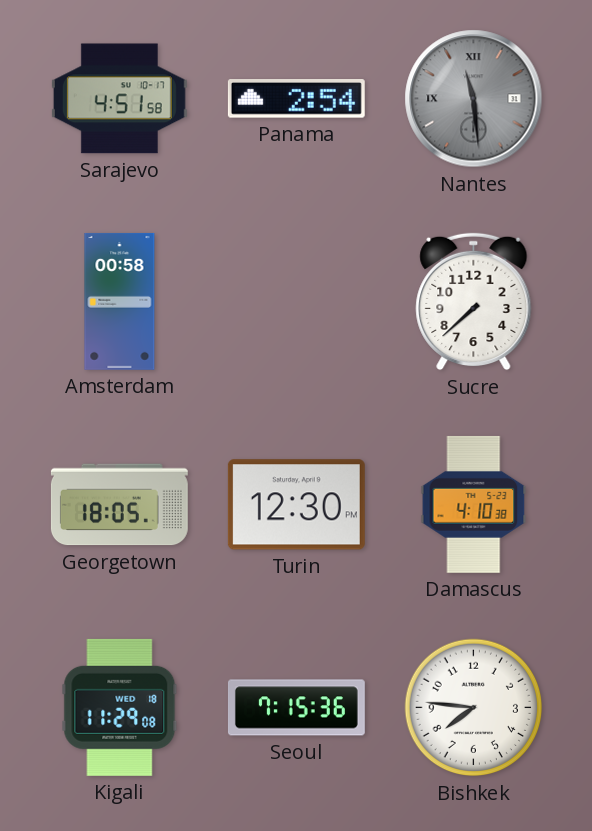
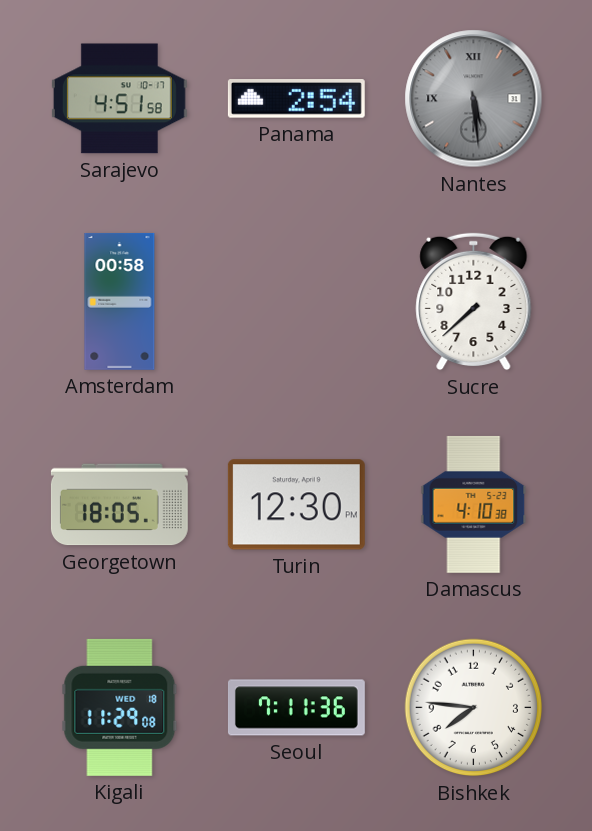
Nantes: 11:29 -> 5:29
Seoul: 7:15 -> 7:11
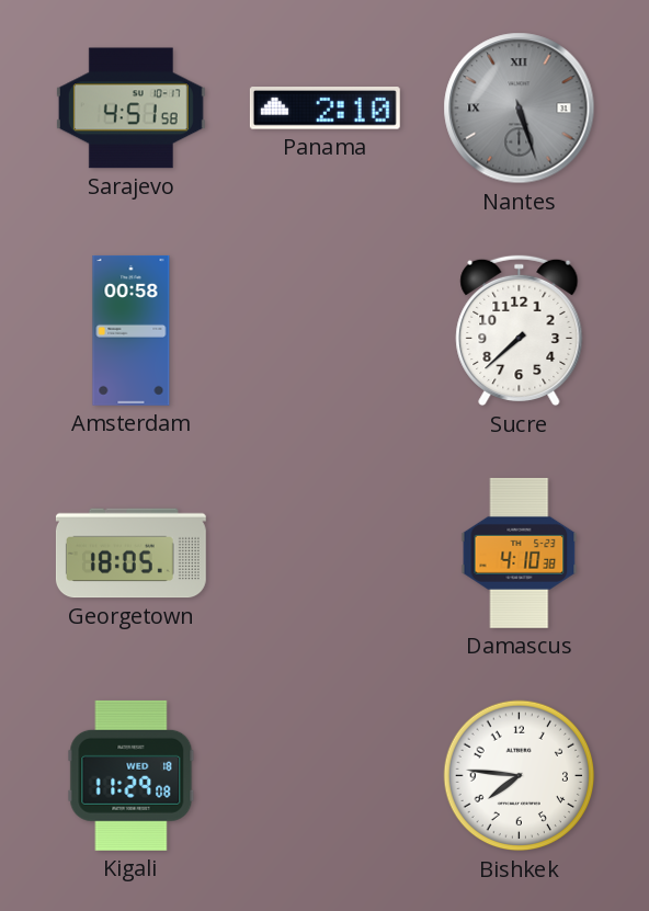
Panama: 2:54 -> 2:10
Nantes: 5:29 -> 5:27
Turin: 12:30 -> none
Seoul: 7:11 -> none
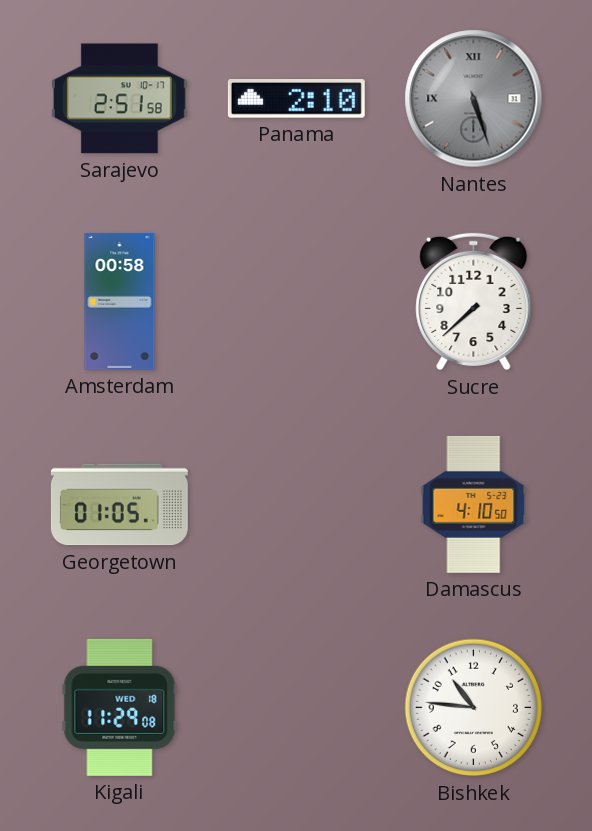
Sarajevo: 4:51 -> 2:51
Georgetown: 18:05 -> 01:05
Damascus: 4:10:38 -> 4:10:50
Bishkek: 7:46 -> 10:46
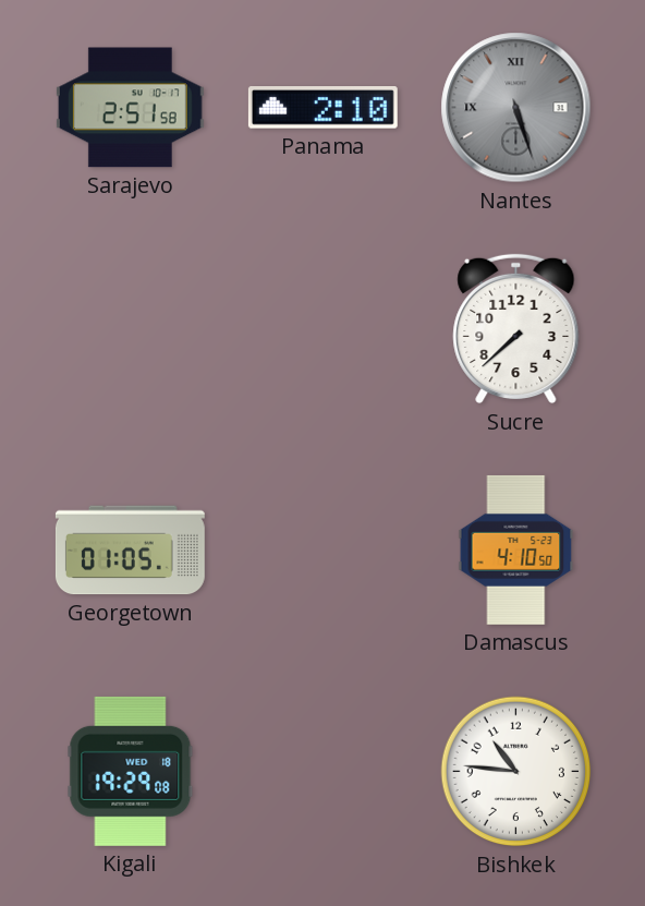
Amsterdam: 00:58 -> none
Kigali: 11:29 -> 19:29
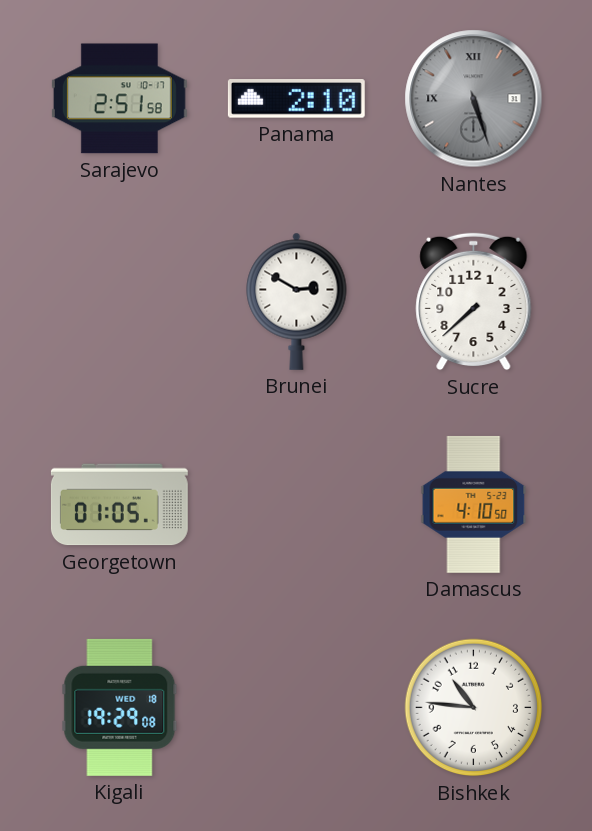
Brunei: none -> 2:50
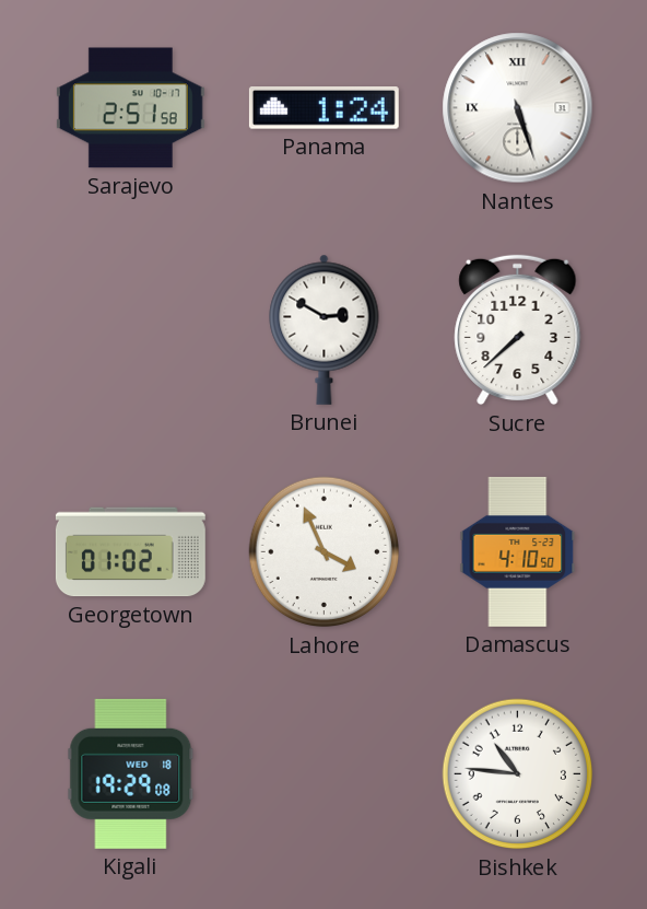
Panama: 2:10 -> 1:24
Nantes dial: grey -> white
Georgetown: 01:05 -> 01:02
Lahore: none -> 3:56
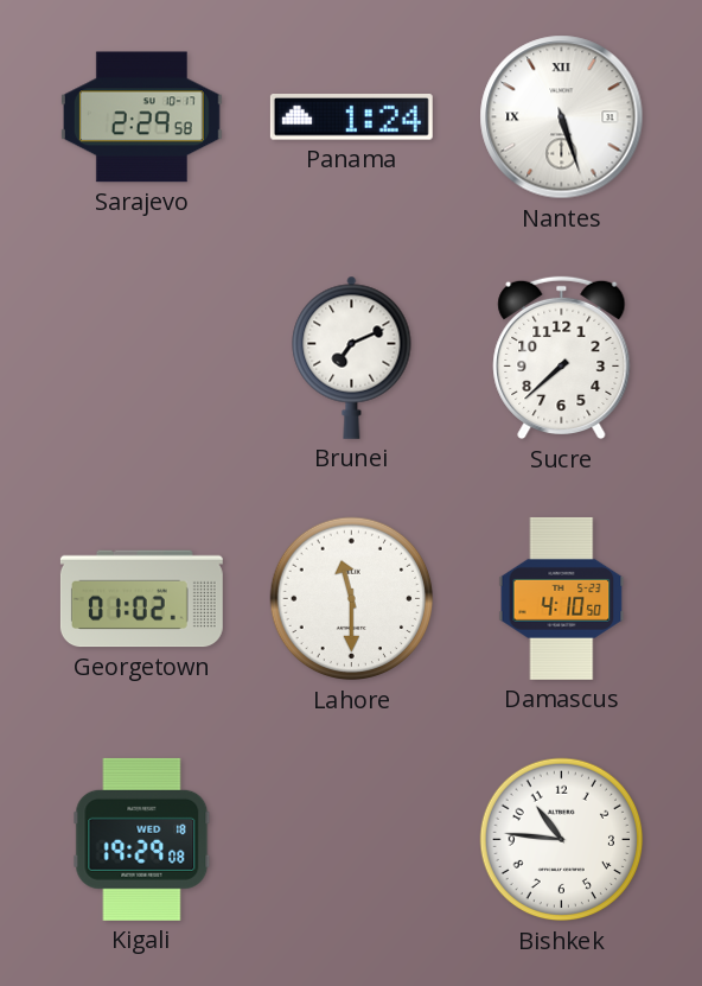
Sarajevo: 2:51 -> 2:29
Brunei: 2:50 -> 7:11
Lahore: 3:56 -> 11:30
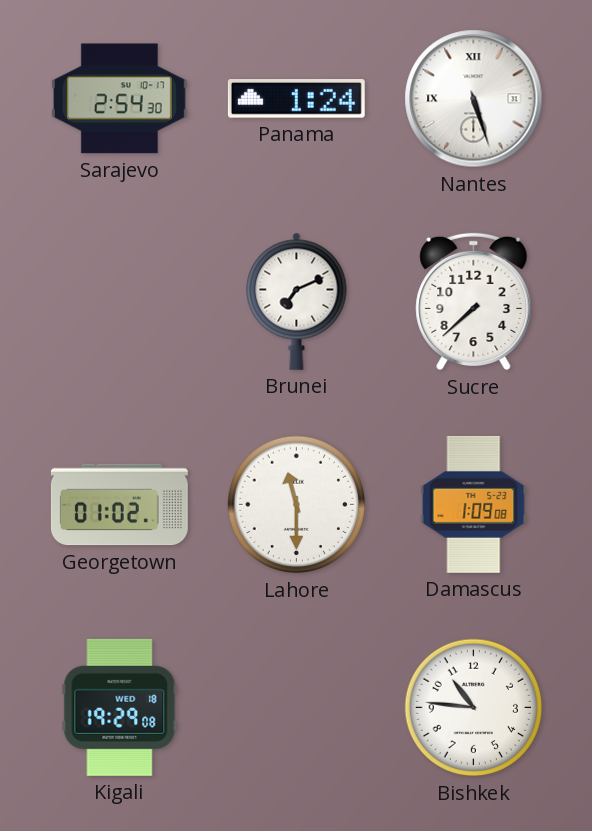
Sarajevo: 2:29 -> 2:54
Damascus: 4:10 -> 1:09
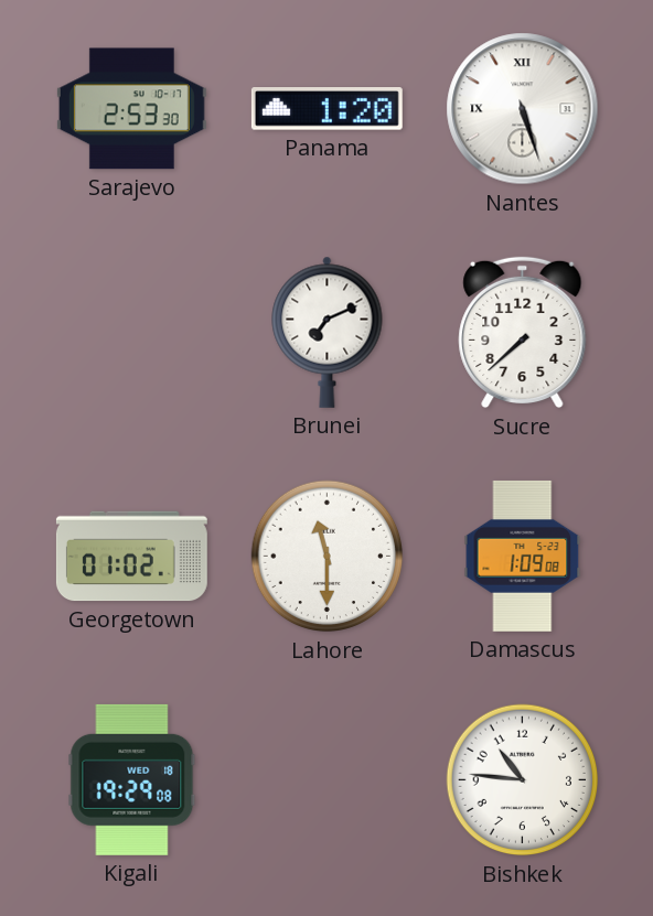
Sarajevo: 2:54 -> 2:53
Panama: 1:24 -> 1:20
